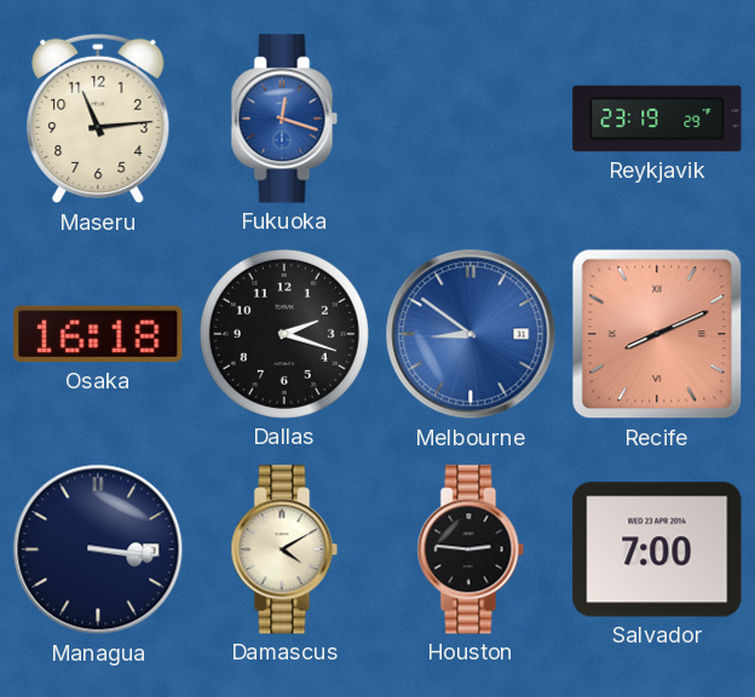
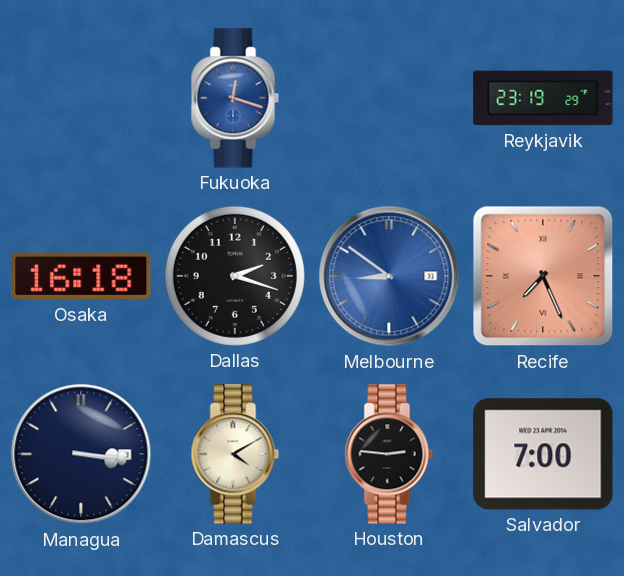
Maseru: 11:14 -> none
Recife: 8:11 -> 7:26
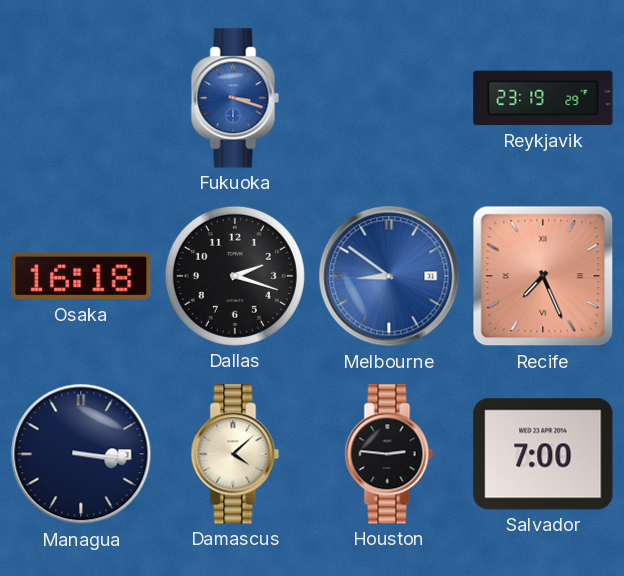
Fukuoka: 12:18 -> 3:18
Damascus: 4:10 -> 4:08
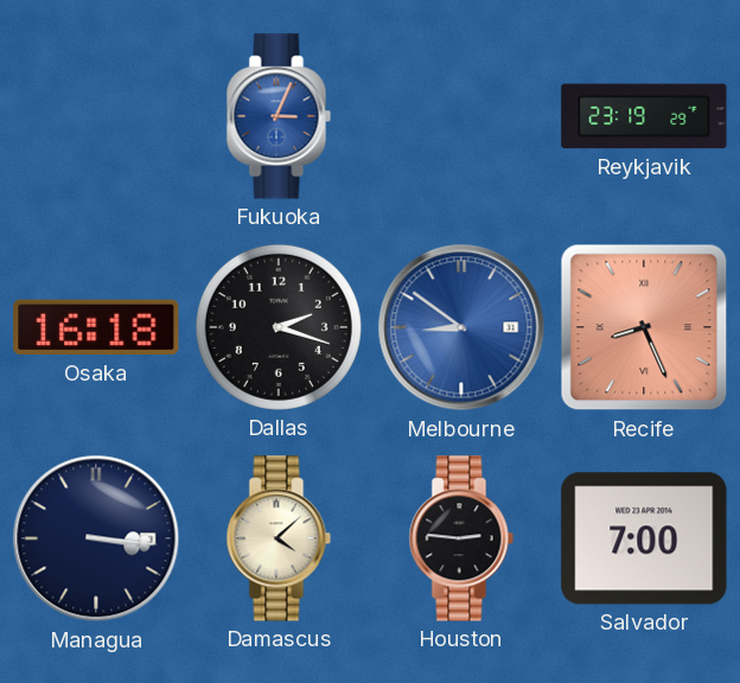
Fukuoka: 3:18 -> 3:04
Recife: 7:26 -> 8:26
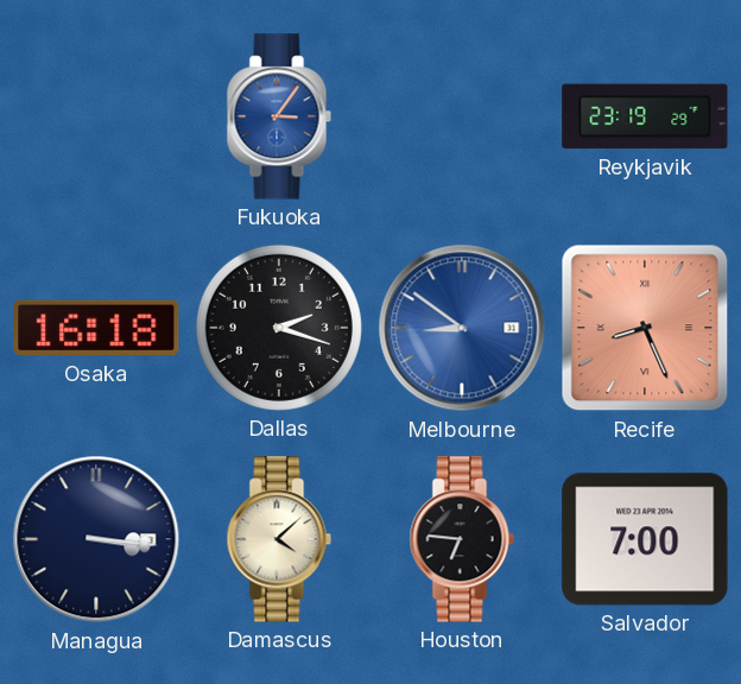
Fukuoka: 3:04 -> 3:06
Houston: 2:46 -> 6:46
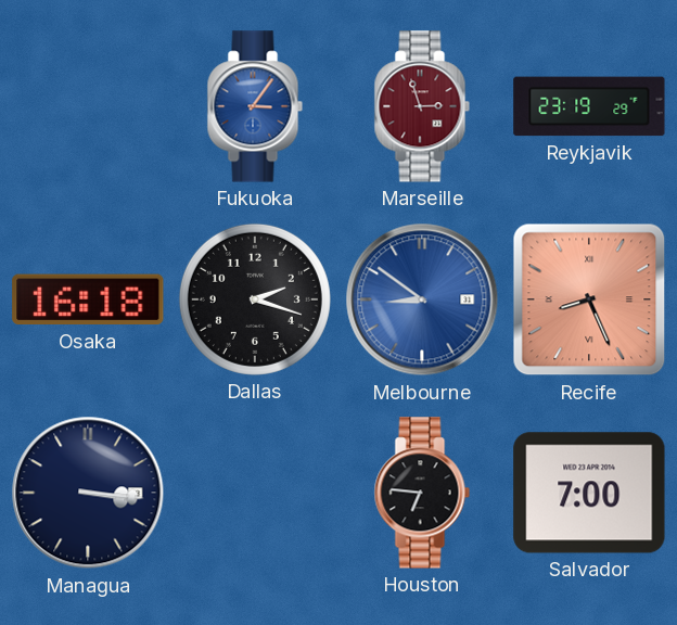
Marseille: none -> 2:57
Damascus: 4:08 -> none
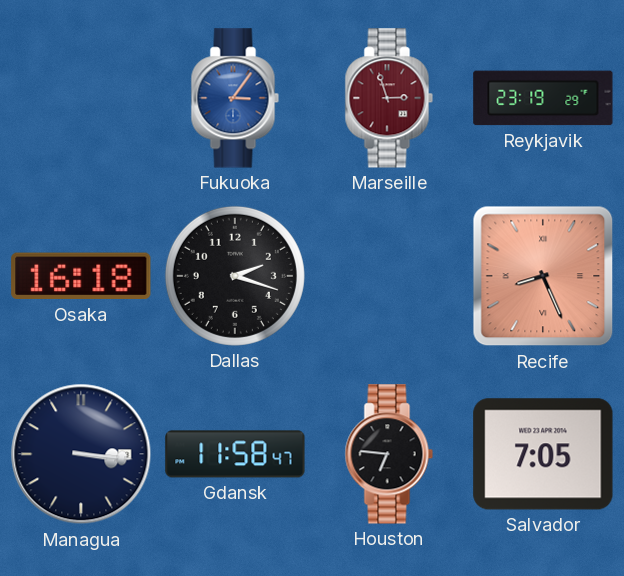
Melbourne: 8:51 -> none
Gdansk: none -> 11:58
Salvador: 7:00 -> 7:05
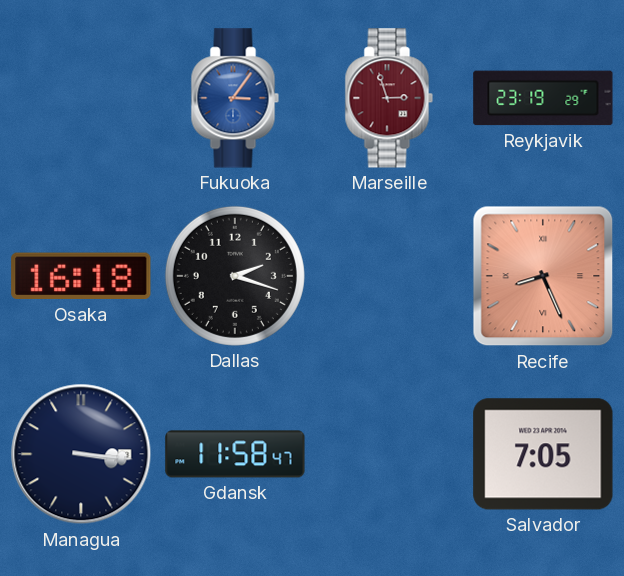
Houston: 6:46 -> none
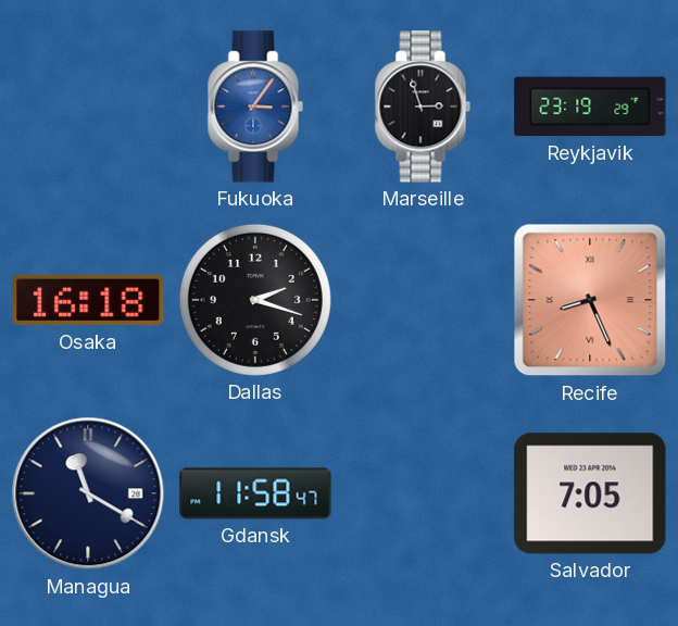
Marseille dial: burgundy -> black
Managua: 3:16 -> 11:20
